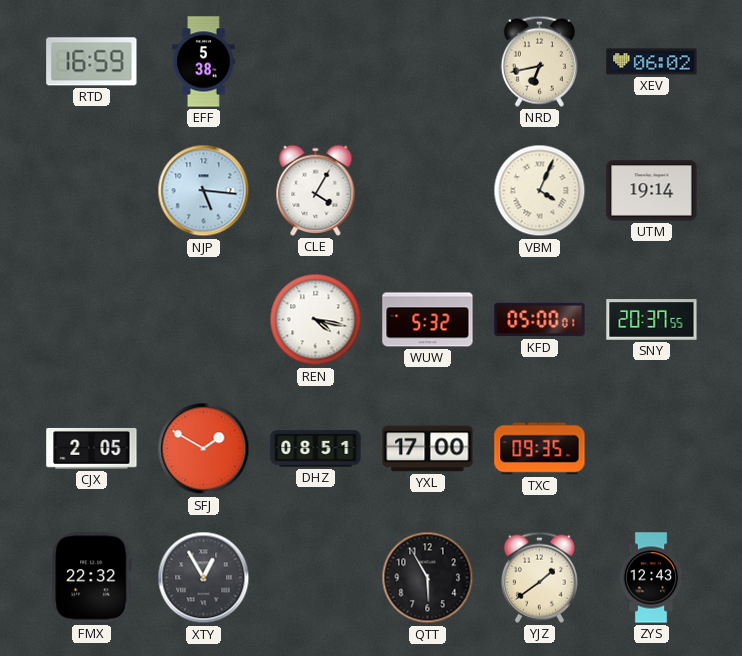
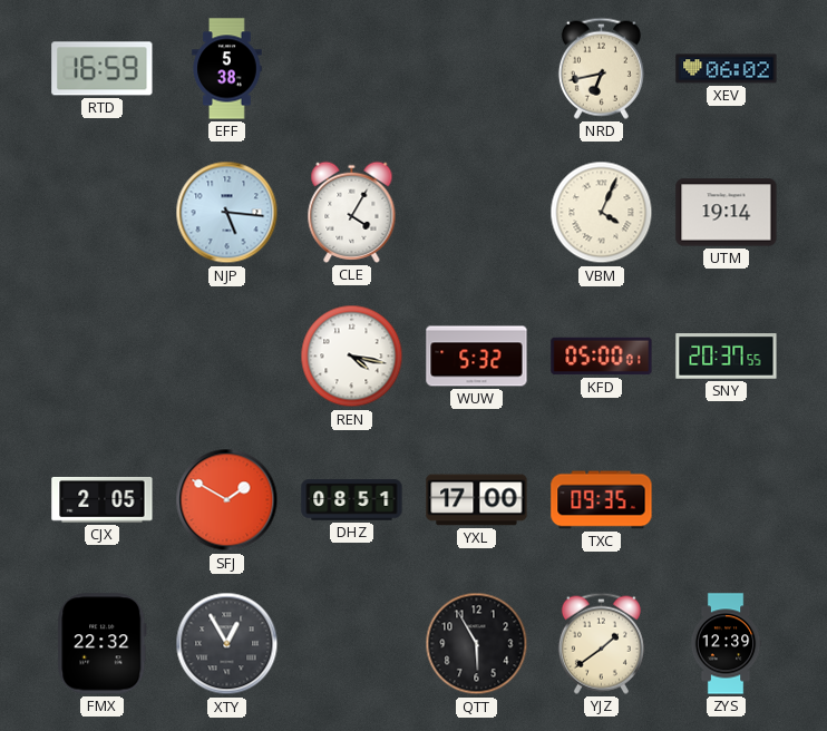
ZYS: 12:43 -> 12:39
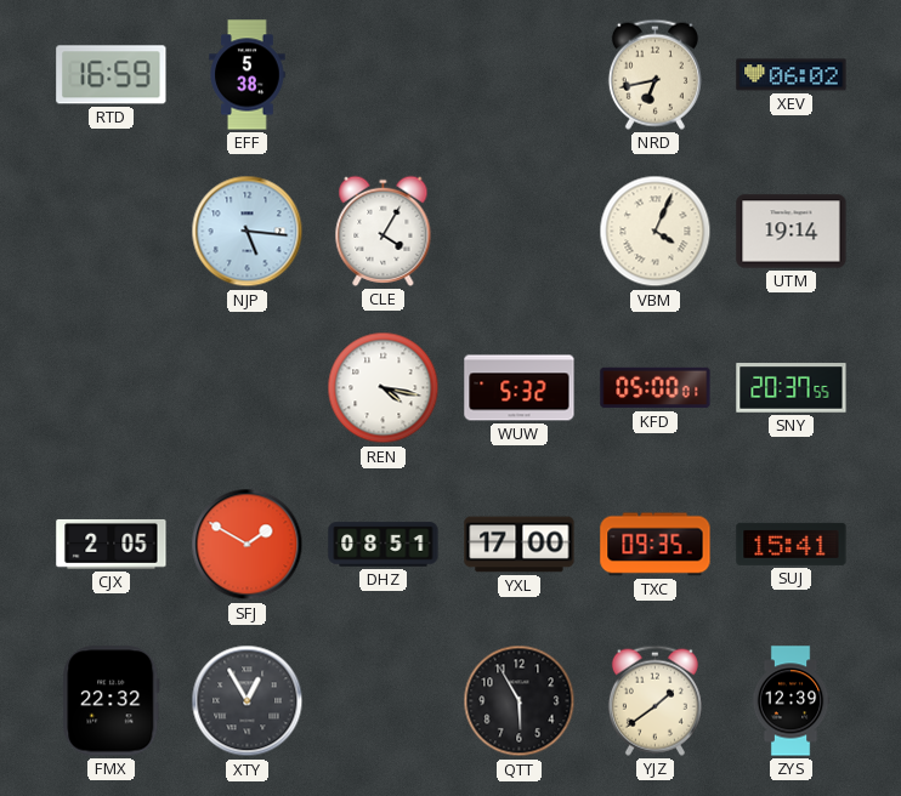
SUJ: none -> 15:41
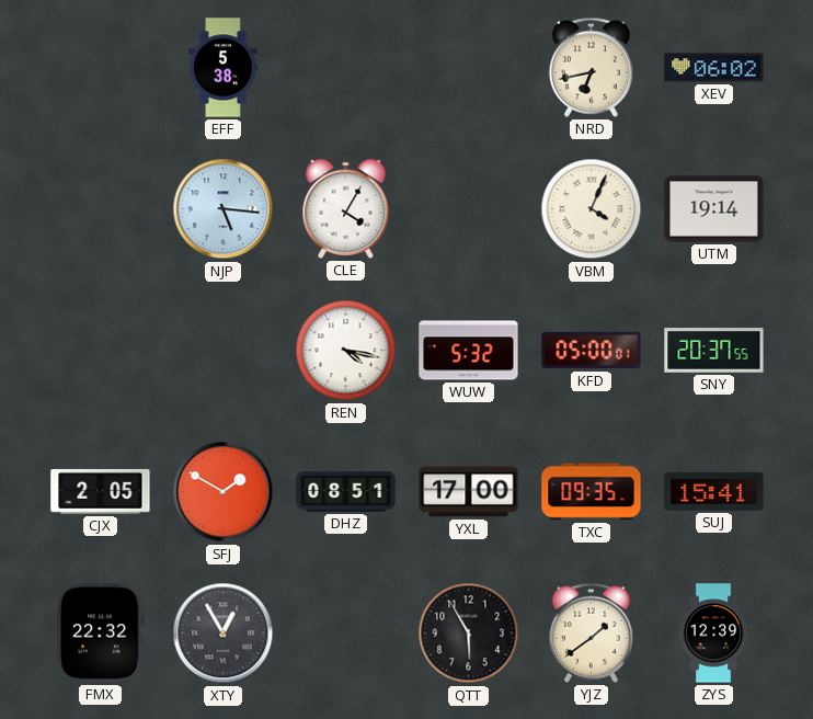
RTD: 16:59 -> none
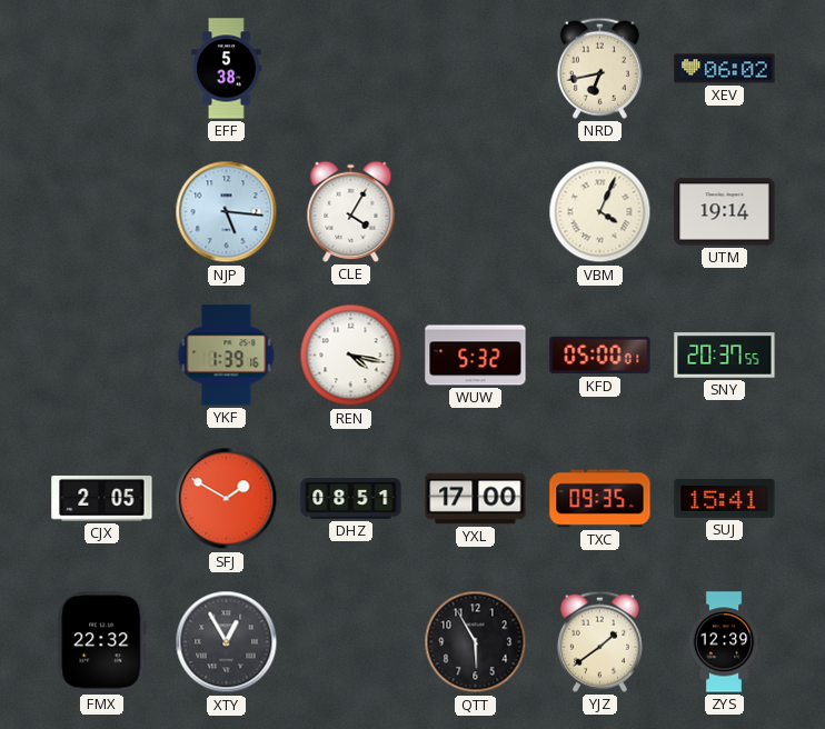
YKF: none -> 1:39
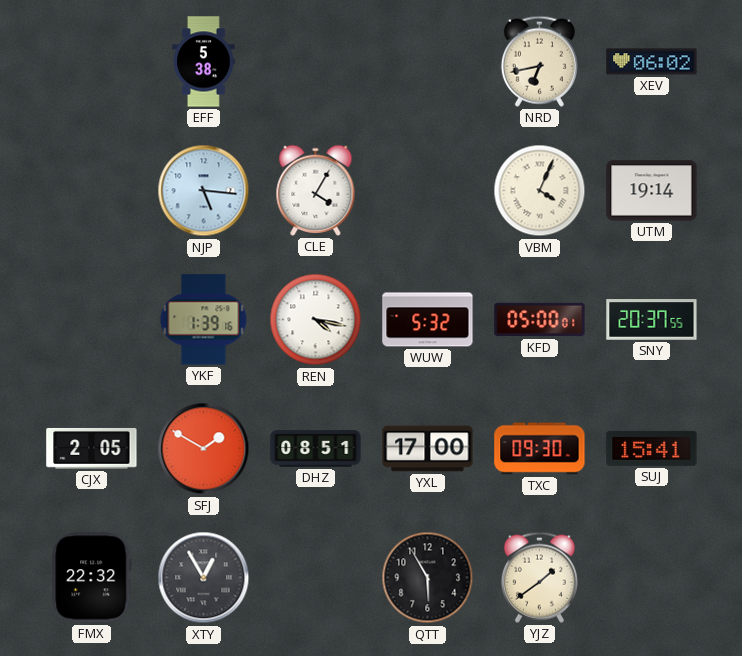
TXC: 09:35 -> 09:30
ZYS: 12:39 -> none
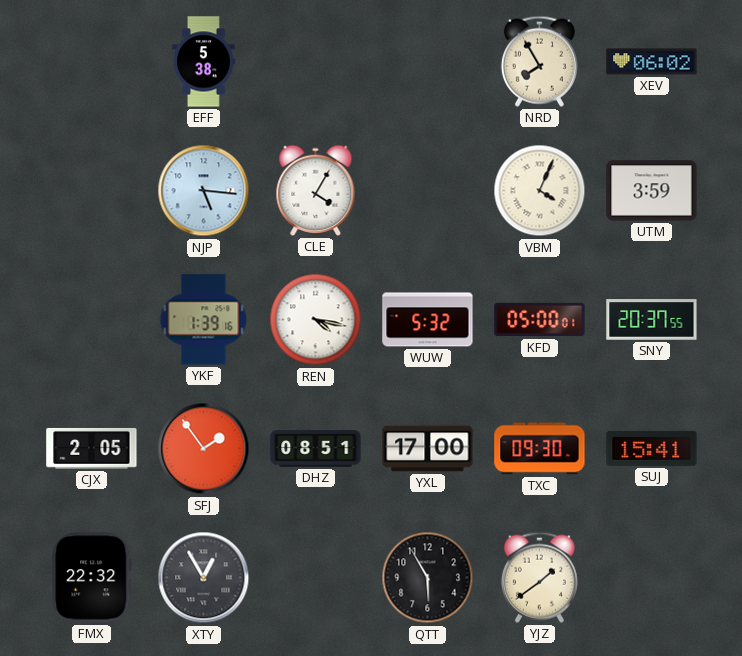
NRD: 6:43 -> 7:55
UTM: 19:14 -> 3:59
SFJ: 1:50 -> 1:54
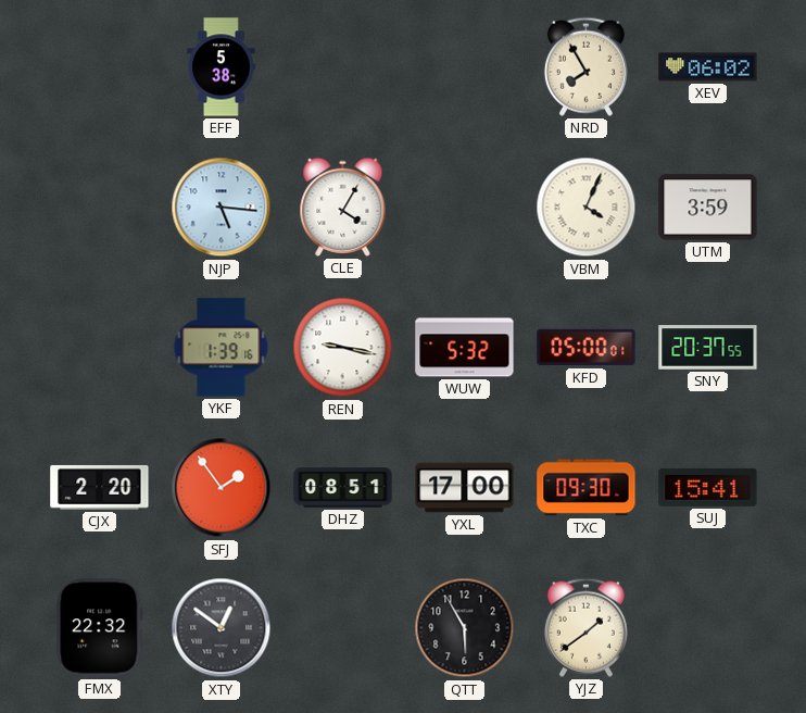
REN: 4:17 -> 9:17
CJX: 2:05 -> 2:20
XTY: 12:55 -> 12:51
